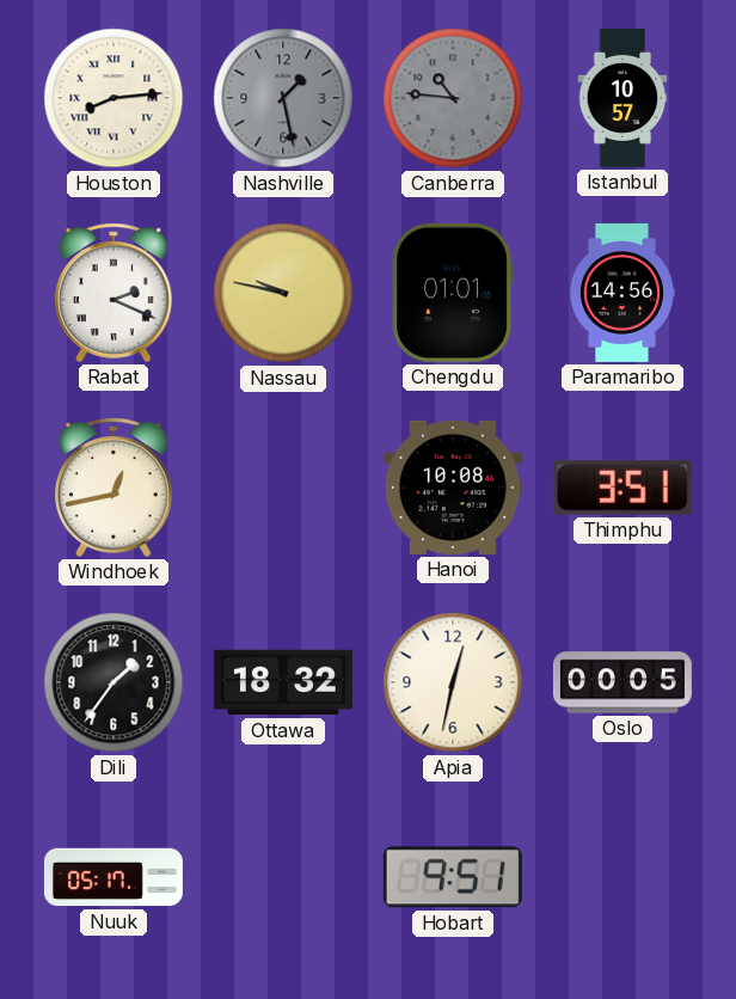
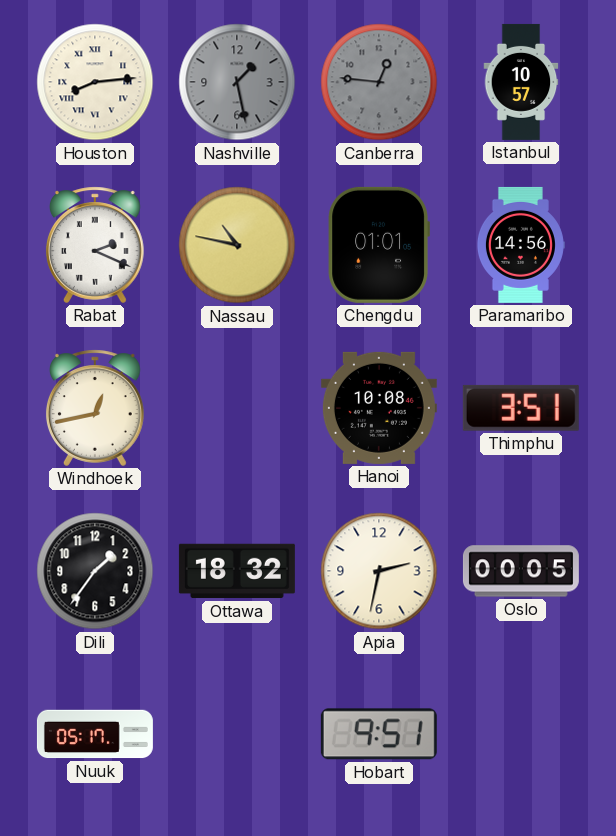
Canberra: 10:46 -> 12:46
Nassau: 9:47 -> 10:47
Apia: 12:32 -> 2:32
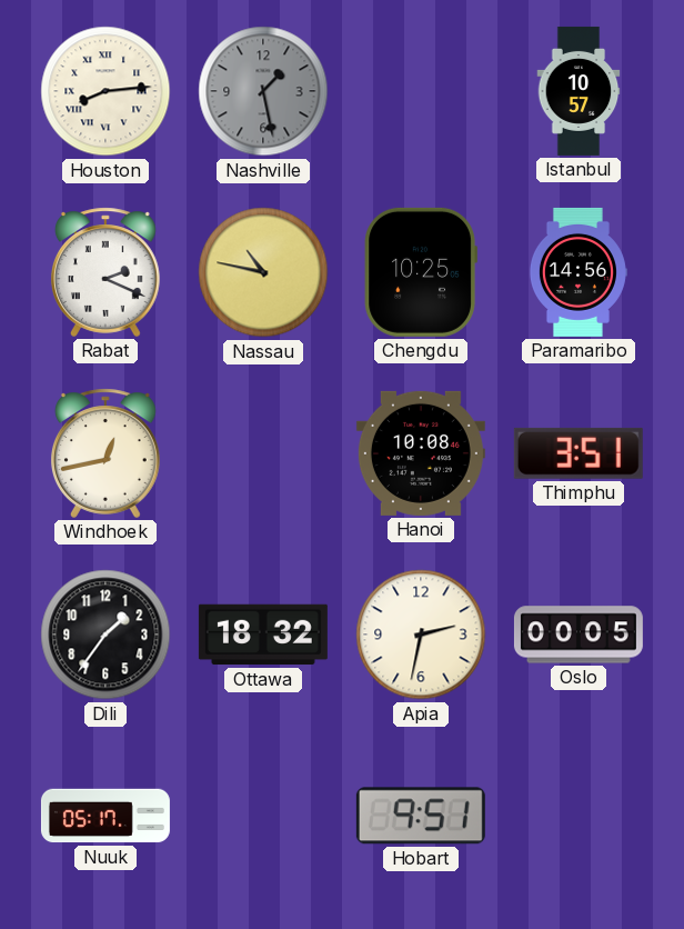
Canberra: 12:46 -> none
Chengdu: 01:01 -> 10:25
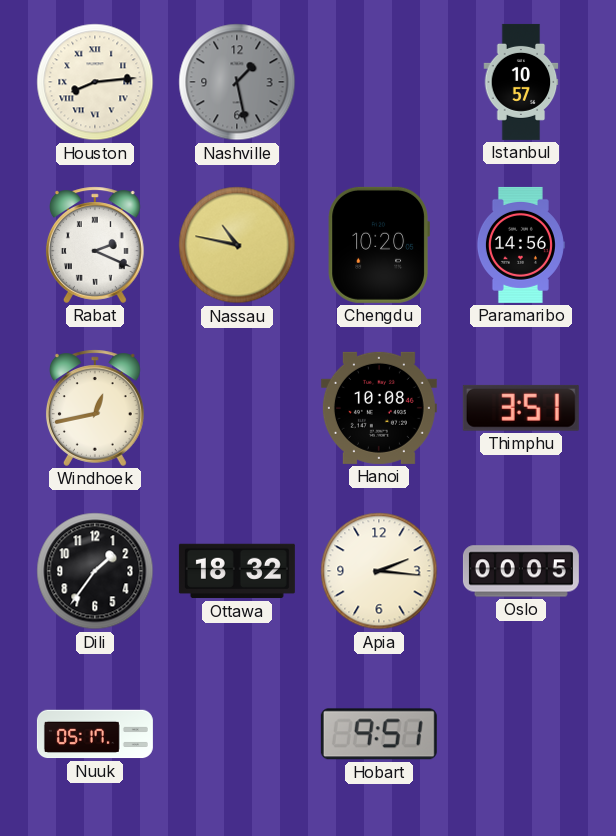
Chengdu: 10:25 -> 10:20
Apia: 2:32 -> 2:16
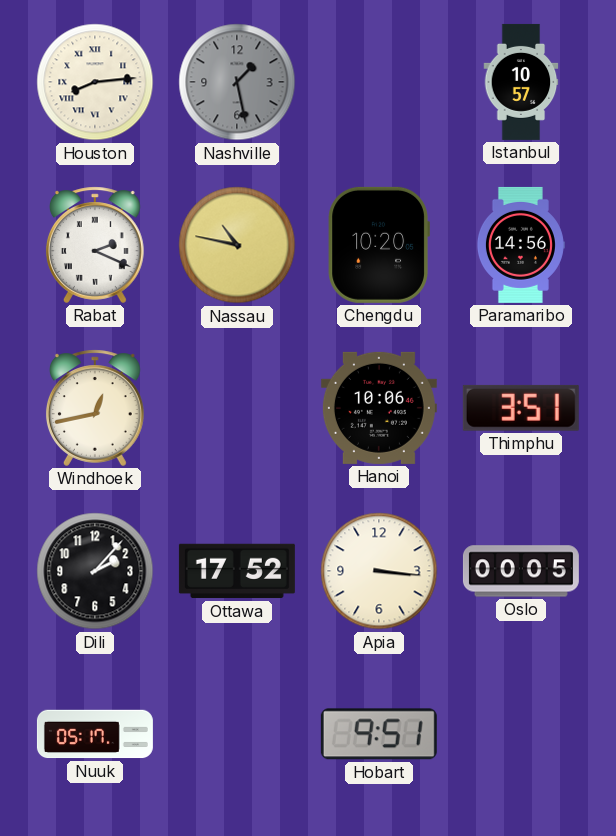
Hanoi: 10:08 -> 10:06
Dili: 1:36 -> 2:07
Ottawa: 18:32 -> 17:52
Apia: 2:16 -> 3:16
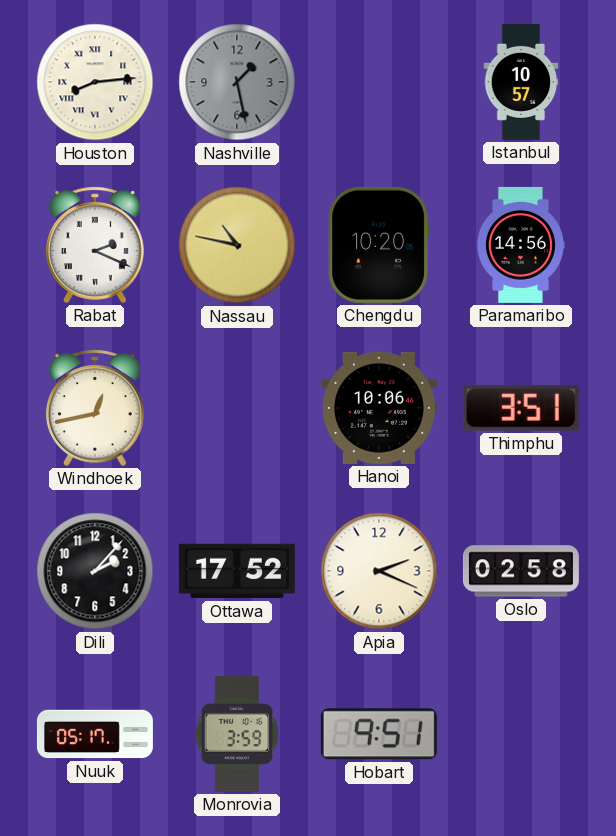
Apia: 3:16 -> 2:19
Oslo: 00:05 -> 02:58
Monrovia: none -> 3:59
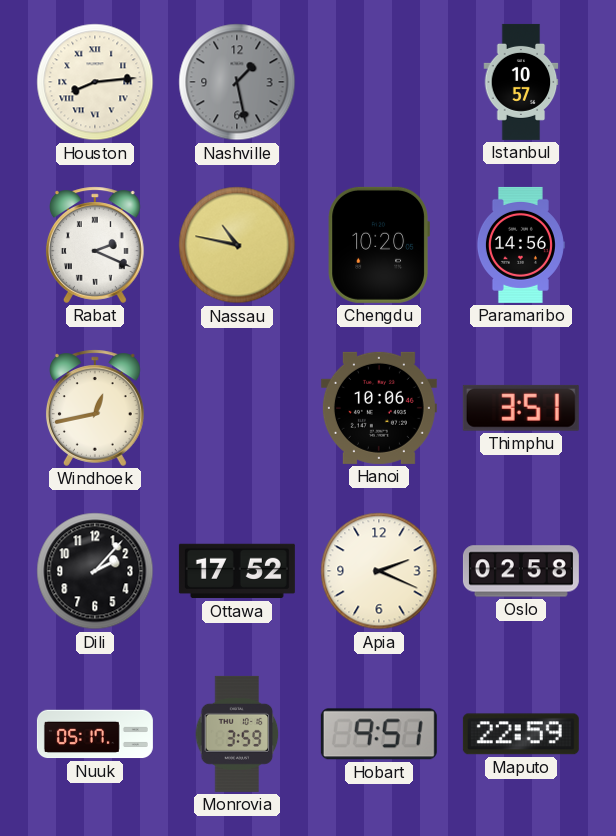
Maputo: none -> 22:59
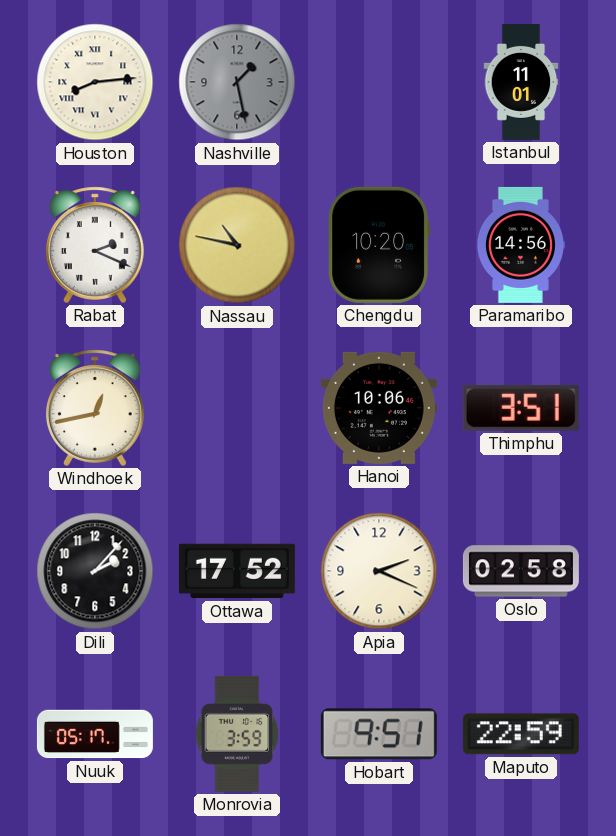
Istanbul: 10:57 -> 11:01
